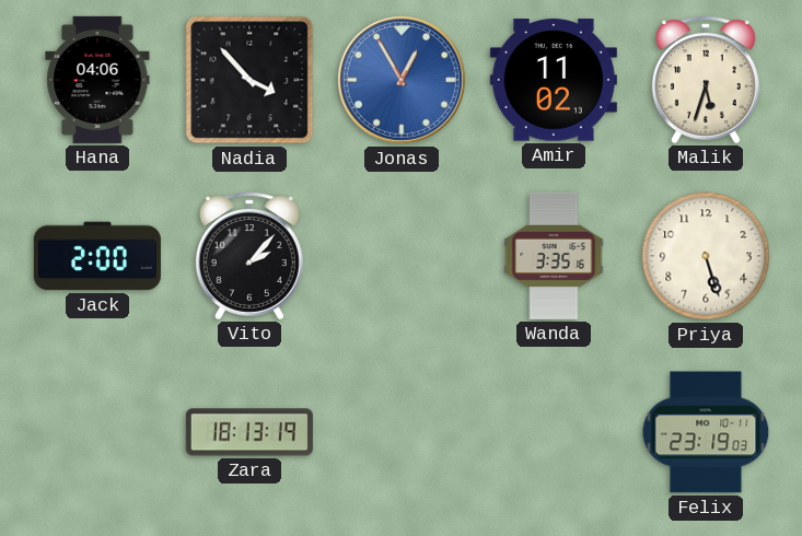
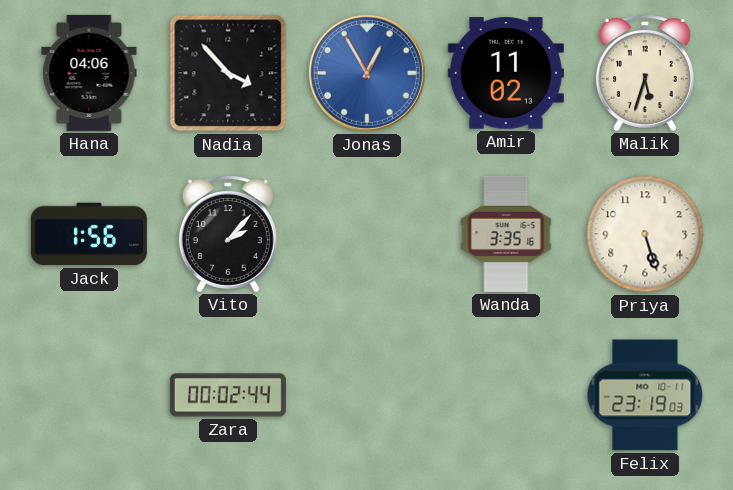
Jack: 2:00 -> 1:56
Zara: 18:13 -> 00:02
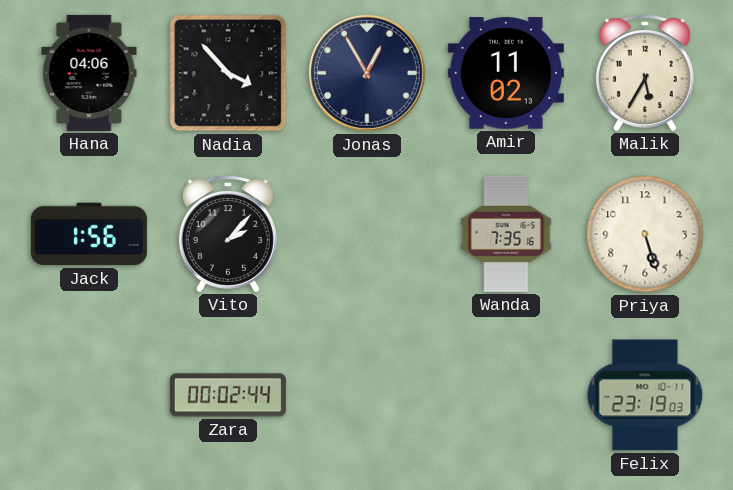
Jonas dial: blue -> navy
Malik: 5:33 -> 5:35
Wanda: 3:35 -> 7:35
